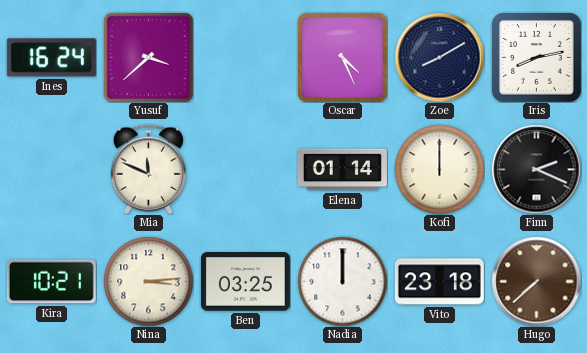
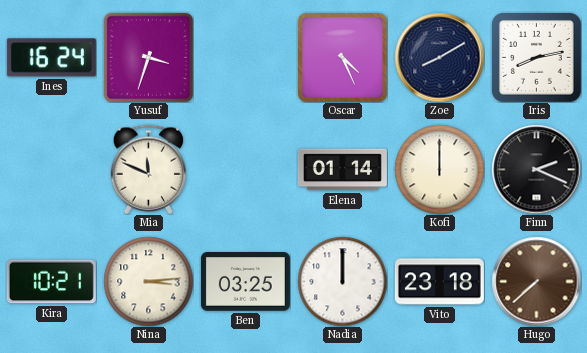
Yusuf: 3:38 -> 3:33
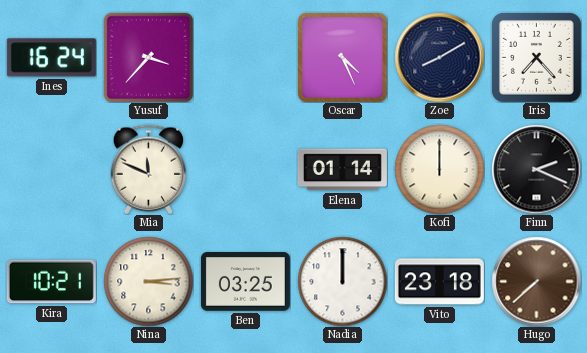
Yusuf: 3:33 -> 3:37
Iris: 8:13 -> 7:23
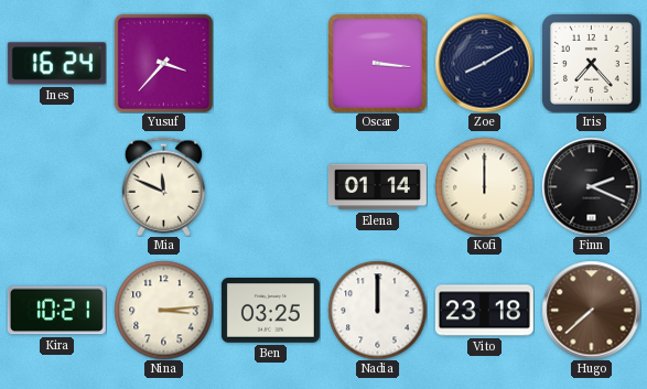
Oscar: 4:26 -> 3:16
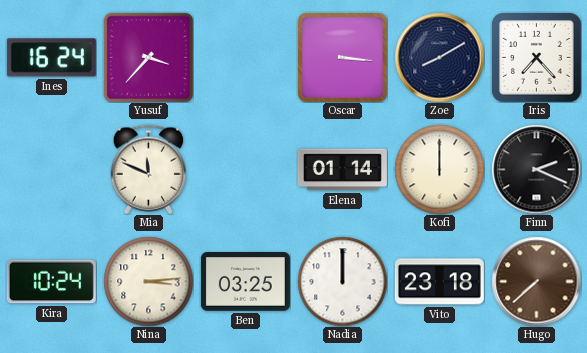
Kira: 10:21 -> 10:24
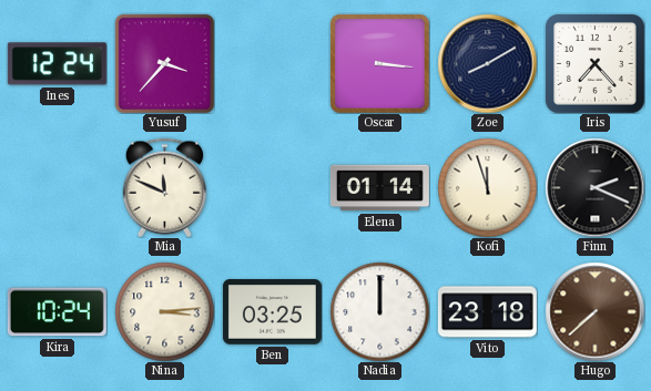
Ines: 16:24 -> 12:24
Kofi: 12:00 -> 11:57
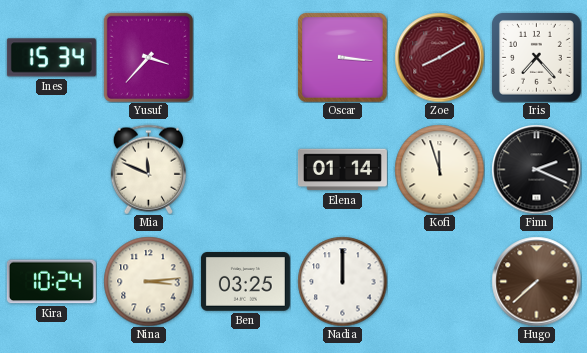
Ines: 12:24 -> 15:34
Zoe dial: navy -> burgundy
Vito: 23:18 -> none
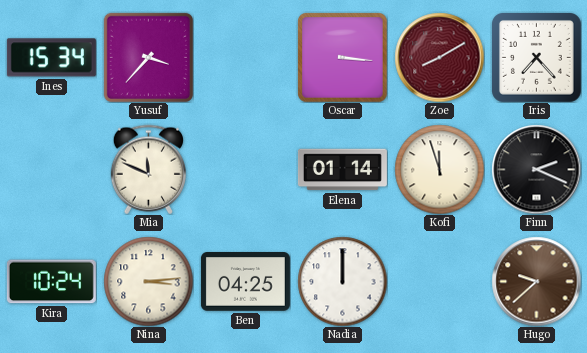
Ben: 03:25 -> 04:25
Hugo: 7:38 -> 9:38
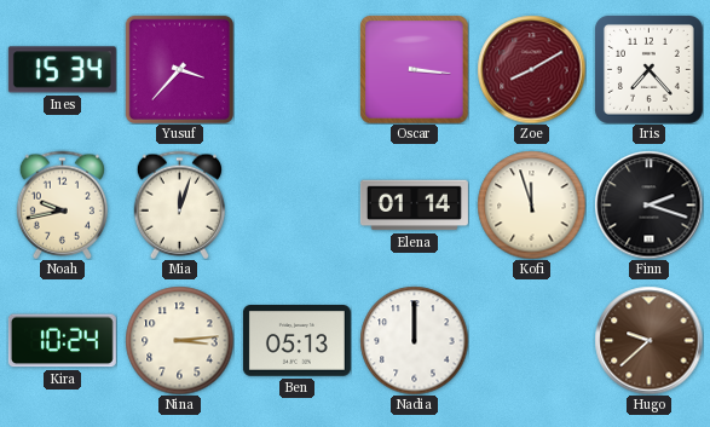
Noah: none -> 9:43
Mia: 11:49 -> 12:03
Finn: 2:19 -> 2:18
Ben: 04:25 -> 05:13
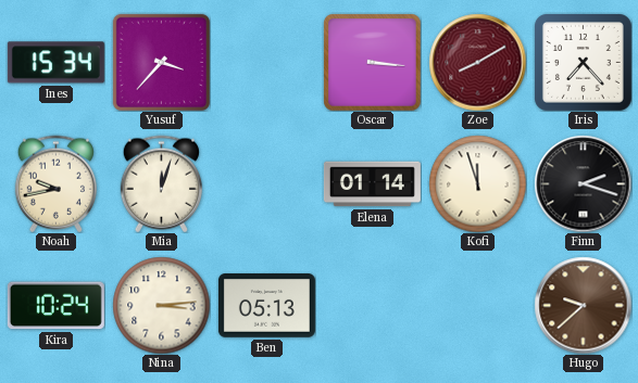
Nadia: 12:00 -> none
